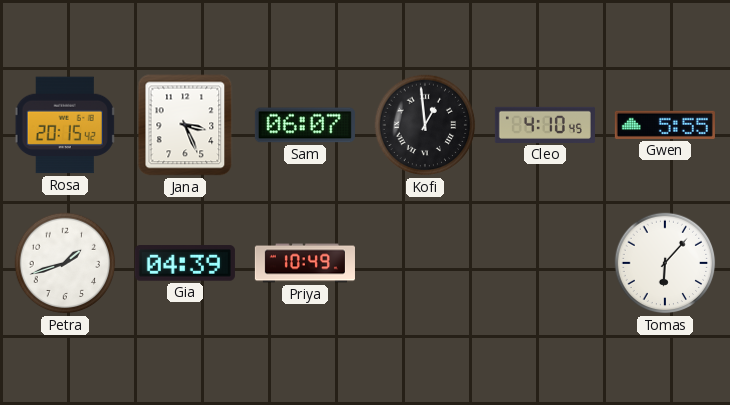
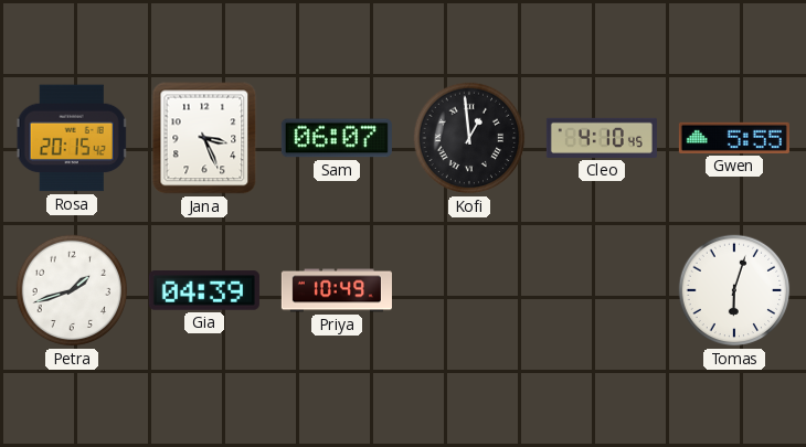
Tomas: 6:07 -> 6:03
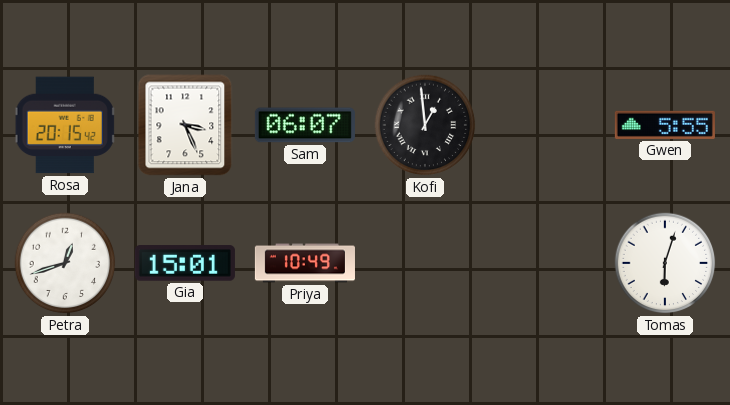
Cleo: 4:10 -> none
Petra: 1:42 -> 12:42
Gia: 04:39 -> 15:01
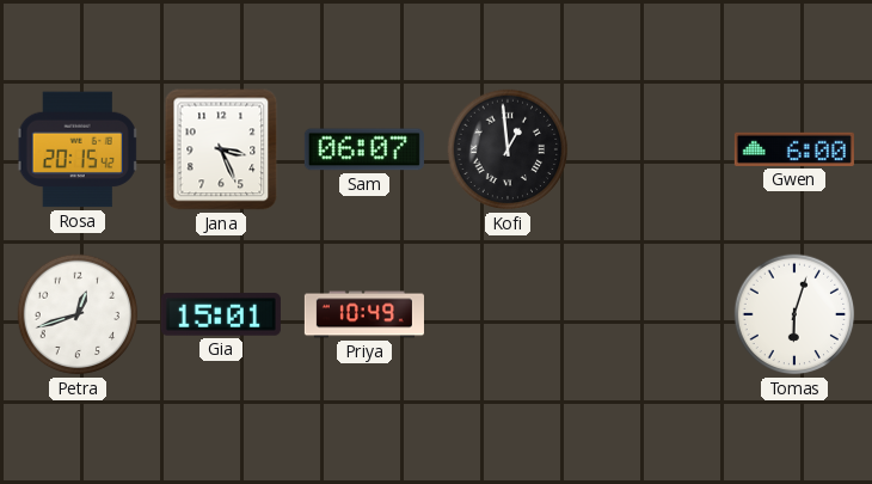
Gwen: 5:55 -> 6:00
